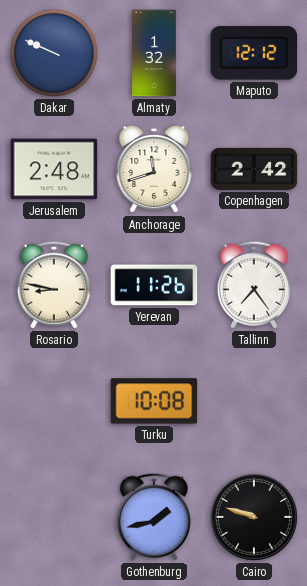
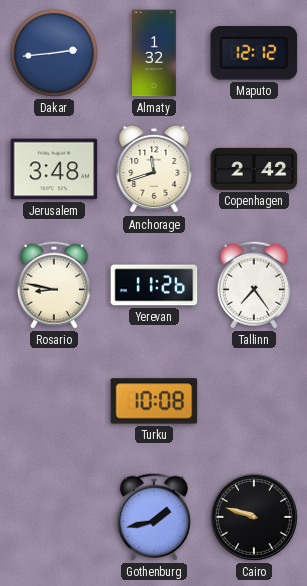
Dakar: 9:49 -> 2:44
Jerusalem: 2:48 -> 3:48
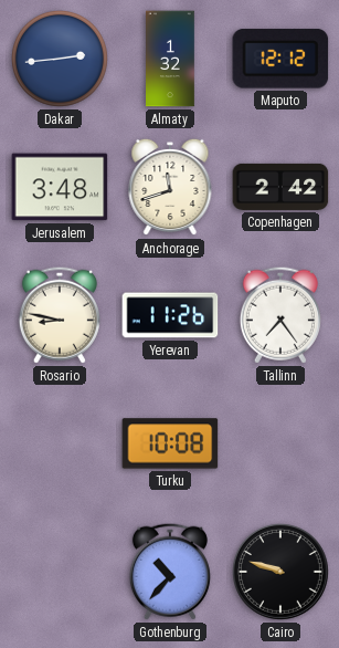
Gothenburg: 1:43 -> 10:37
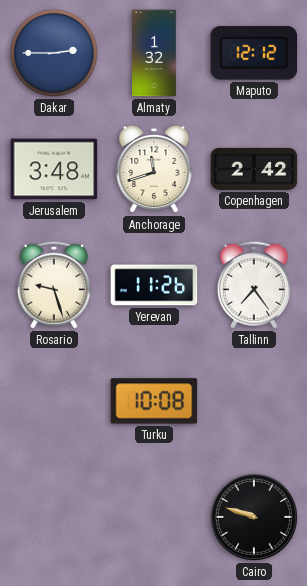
Dakar: 2:44 -> 2:45
Rosario: 8:47 -> 9:27
Gothenburg: 10:37 -> none
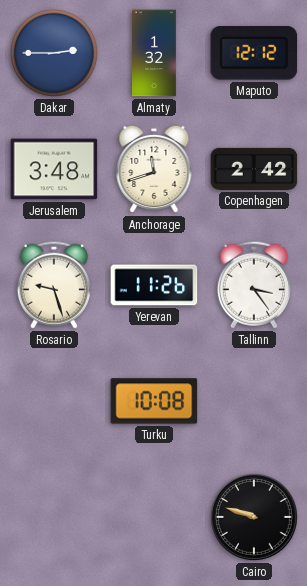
Tallinn: 7:24 -> 3:24
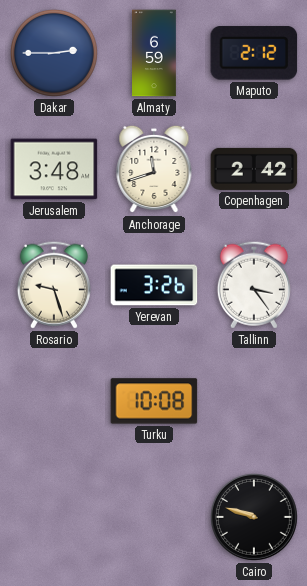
Almaty: 1:32 -> 6:59
Maputo: 12:12 -> 2:12
Yerevan: 11:26 -> 3:26
